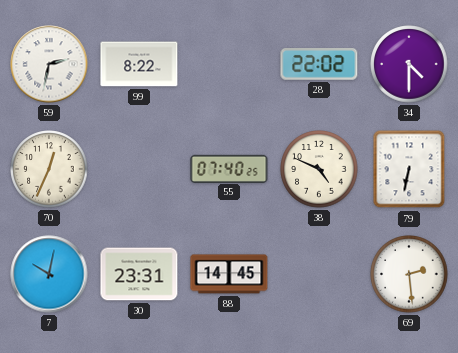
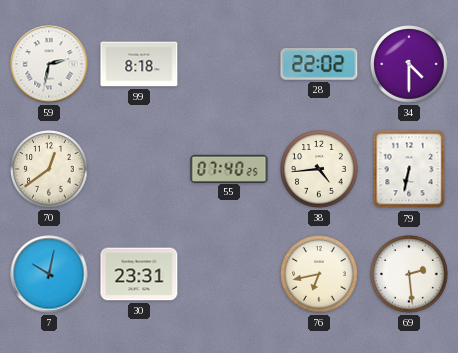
99: 8:22 -> 8:18
70: 12:34 -> 12:39
38: 4:49 -> 4:44
88: 14:45 -> none
76: none -> 6:43
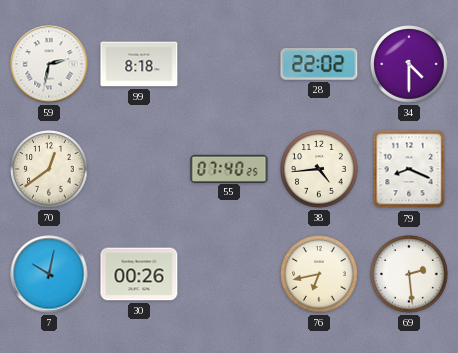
79: 6:32 -> 8:19
30: 23:31 -> 00:26
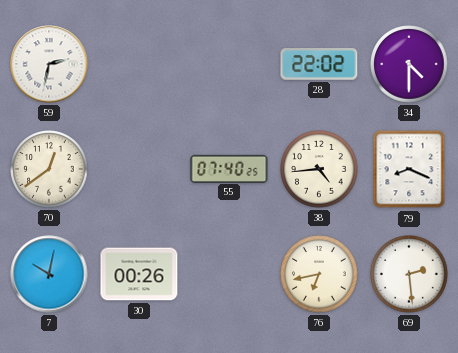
99: 8:18 -> none
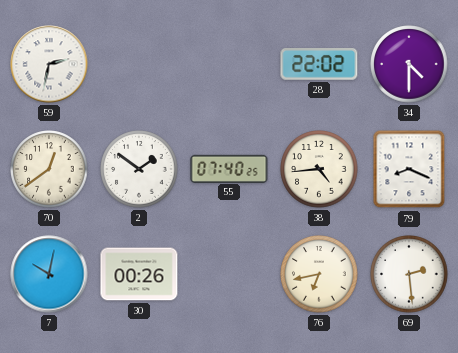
2: none -> 1:51
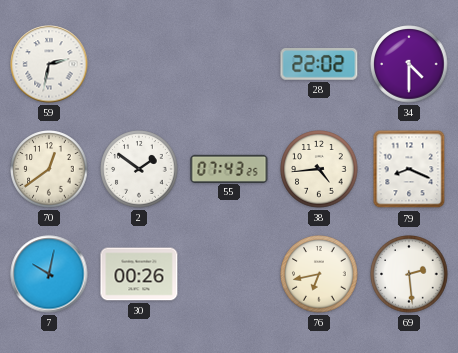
55: 07:40 -> 07:43
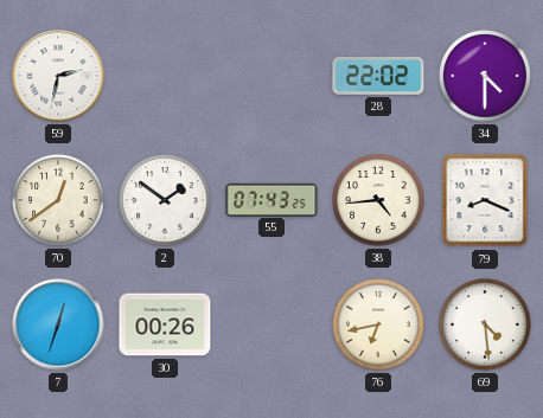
7: 10:02 -> 12:33
69: 2:29 -> 4:29
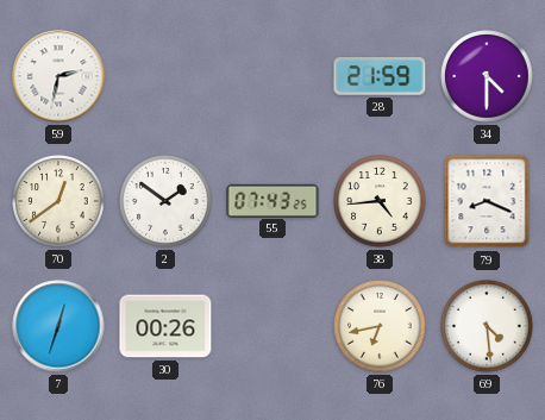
28: 22:02 -> 21:59
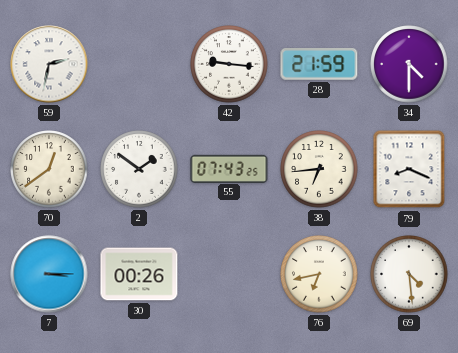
42: none -> 9:16
38: 4:44 -> 6:44
7: 12:33 -> 3:15
